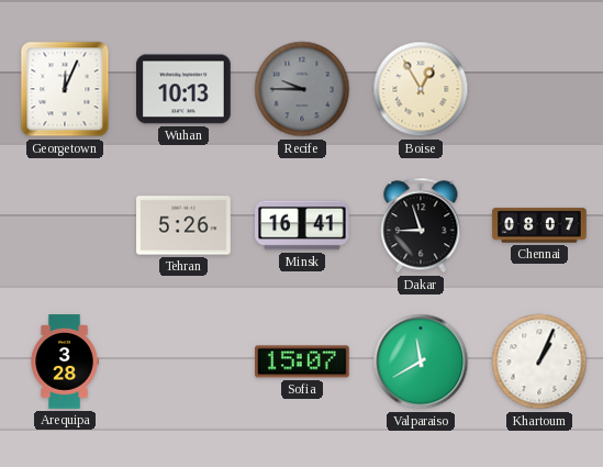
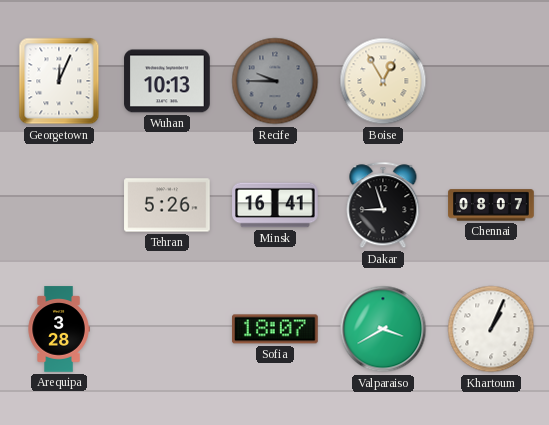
Sofia: 15:07 -> 18:07
Valparaiso: 11:40 -> 3:40
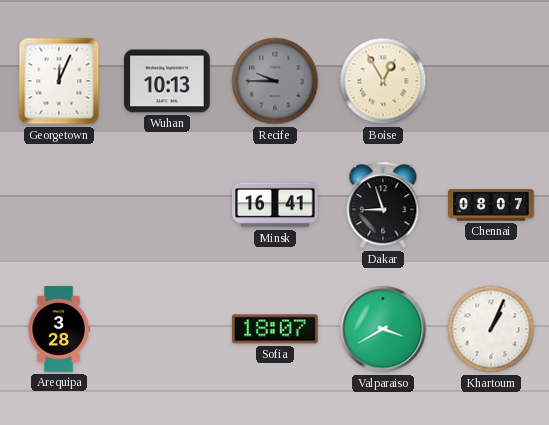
Tehran: 5:26 -> none
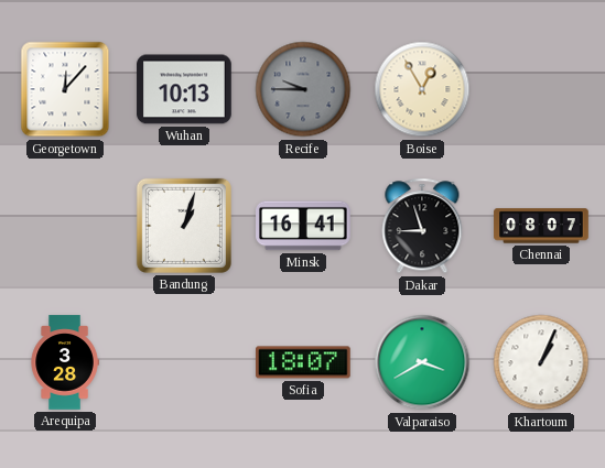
Georgetown: 12:04 -> 12:07
Bandung: none -> 1:03
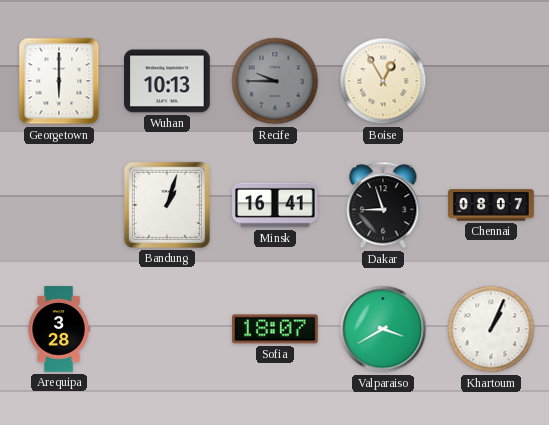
Georgetown: 12:07 -> 6:00
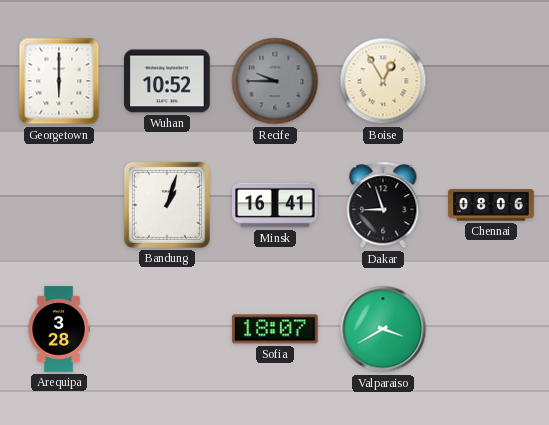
Wuhan: 10:13 -> 10:52
Chennai: 08:07 -> 08:06
Khartoum: 1:04 -> none
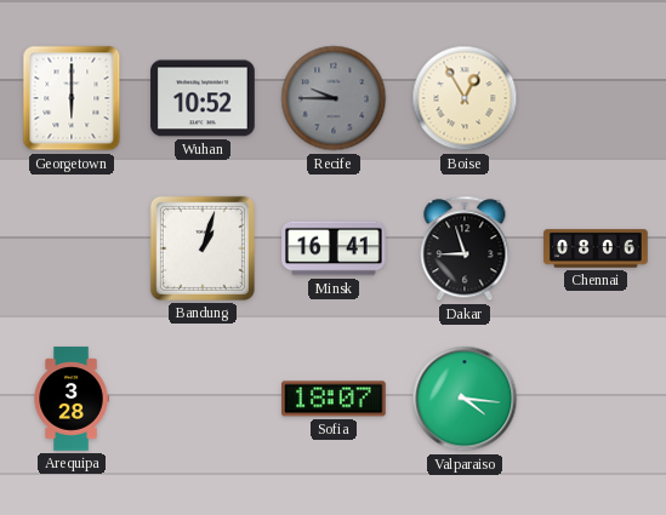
Valparaiso: 3:40 -> 4:16
